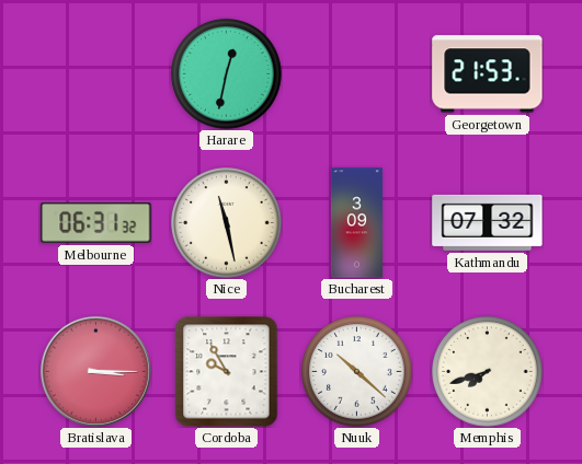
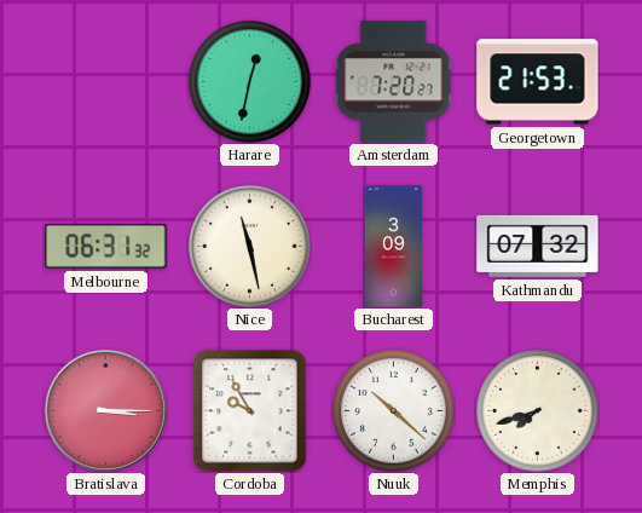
Amsterdam: none -> 7:20
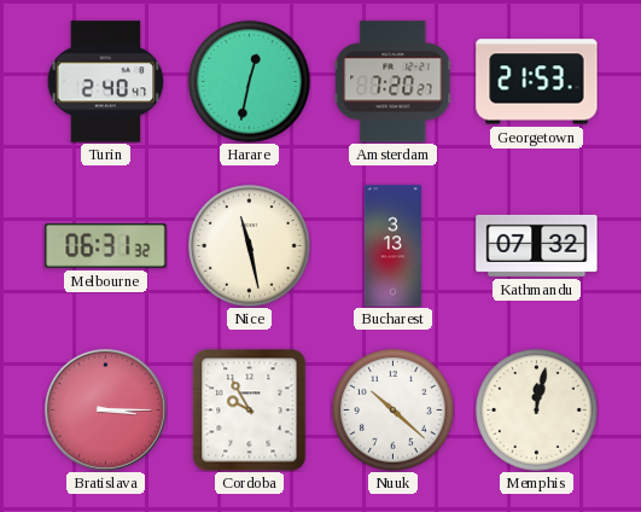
Turin: none -> 2:40
Bucharest: 3:09 -> 3:13
Memphis: 7:42 -> 12:02
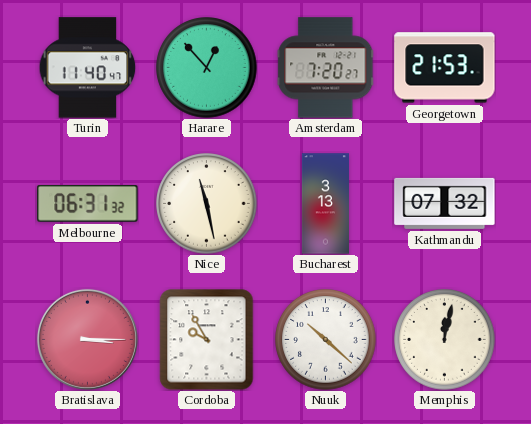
Turin: 2:40 -> 11:40
Harare: 12:32 -> 12:53
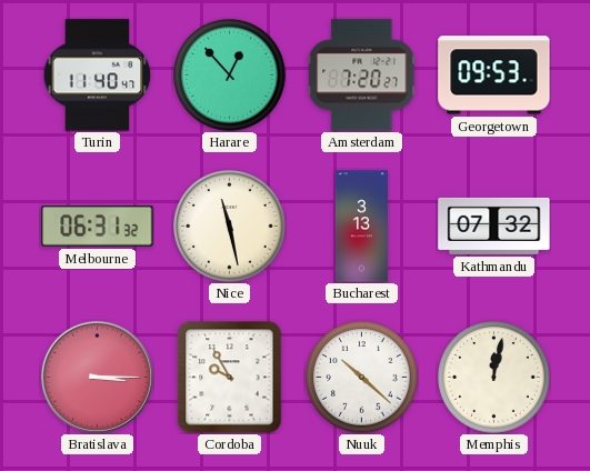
Georgetown: 21:53 -> 09:53
